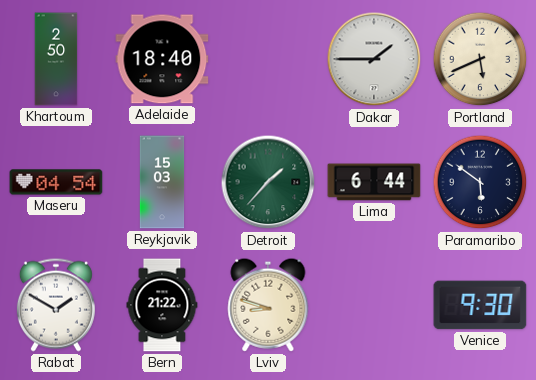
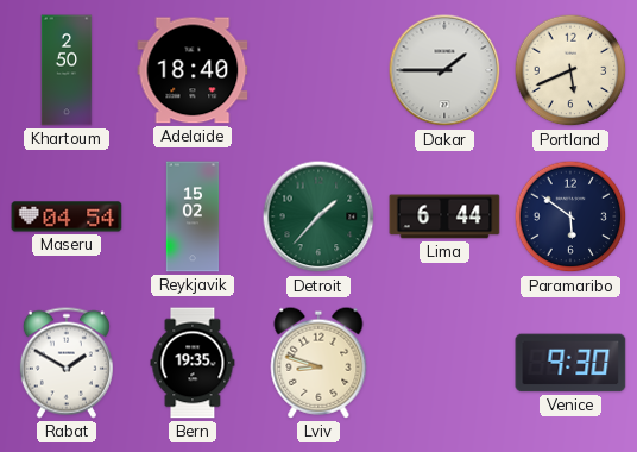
Reykjavik: 15:03 -> 15:02
Bern: 21:22 -> 19:35
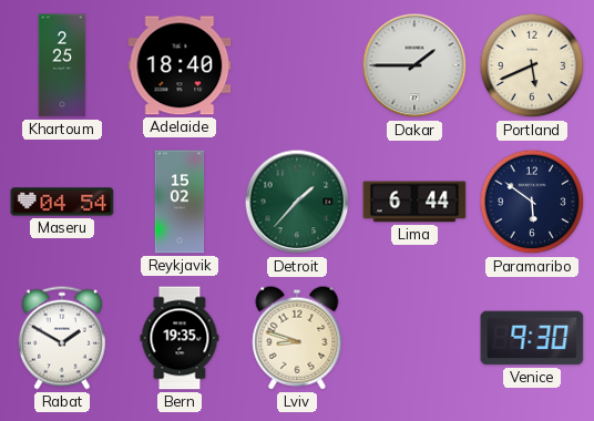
Khartoum: 2:50 -> 2:25
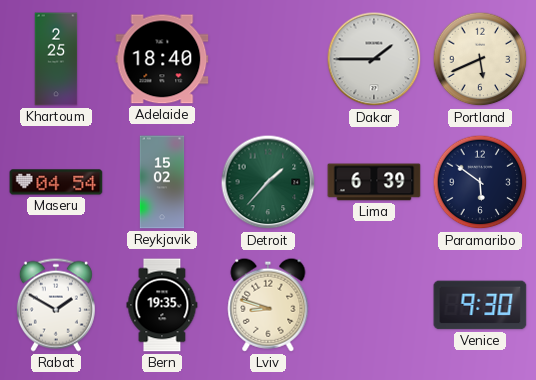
Lima: 6:44 -> 6:39
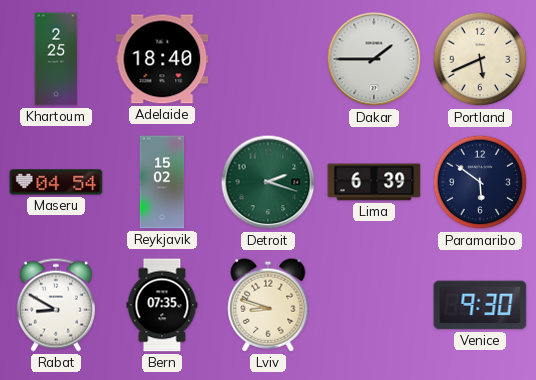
Detroit: 1:37 -> 2:18
Rabat: 1:50 -> 8:50
Bern: 19:35 -> 07:35
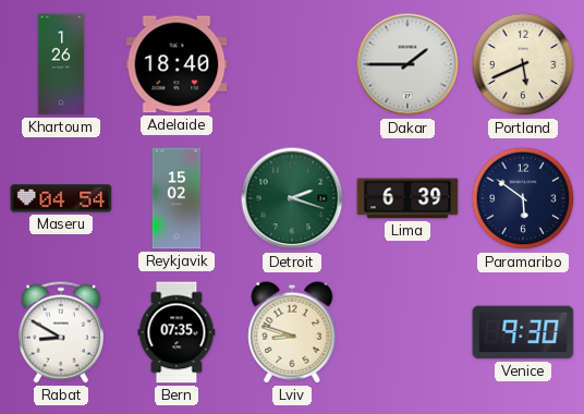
Khartoum: 2:25 -> 1:26
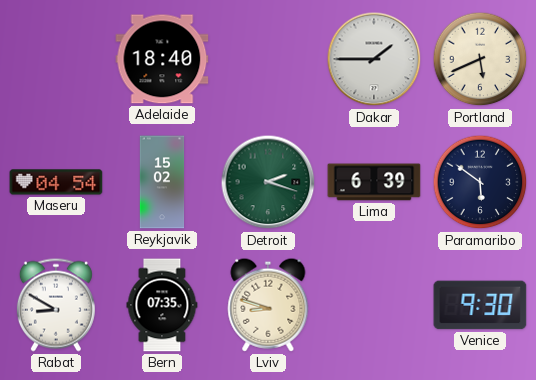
Khartoum: 1:26 -> none
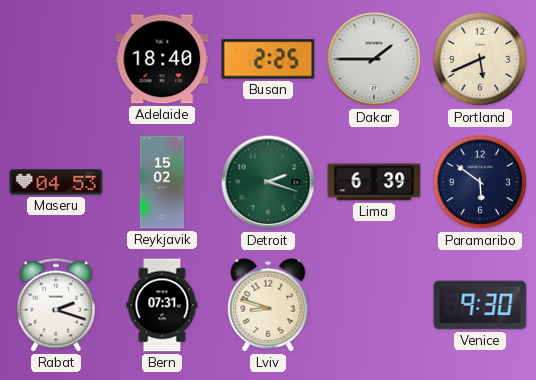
Busan: none -> 2:25
Maseru: 04:54 -> 04:53
Rabat: 8:50 -> 2:18
Bern: 07:35 -> 07:31
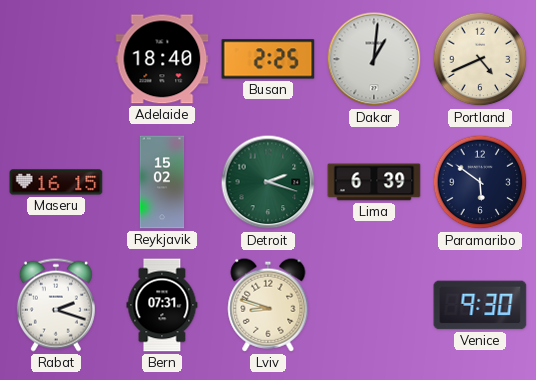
Dakar: 1:45 -> 1:01
Portland: 5:41 -> 4:41
Maseru: 04:53 -> 16:15
